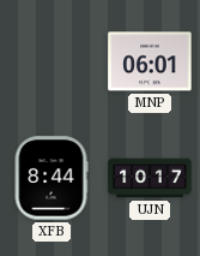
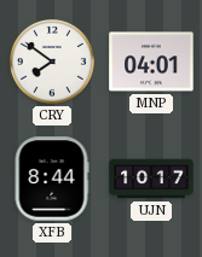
CRY: none -> 7:51
MNP: 06:01 -> 04:01
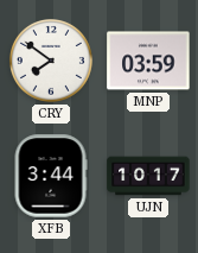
MNP: 04:01 -> 03:59
XFB: 8:44 -> 3:44
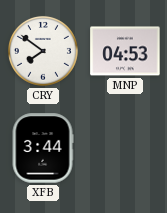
MNP: 03:59 -> 04:53
UJN: 10:17 -> none
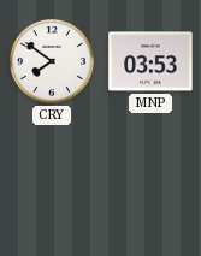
MNP: 04:53 -> 03:53
XFB: 3:44 -> none
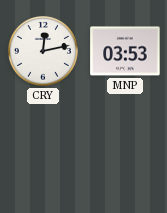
CRY: 7:51 -> 12:13
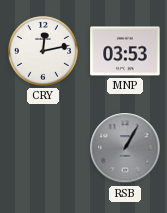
RSB: none -> 1:05
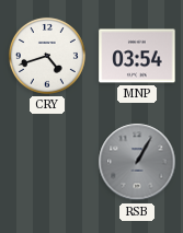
CRY: 12:13 -> 4:42
MNP: 03:53 -> 03:54
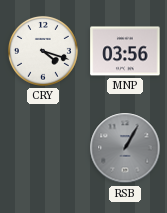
CRY: 4:42 -> 4:18
MNP: 03:54 -> 03:56
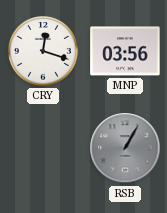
CRY: 4:18 -> 12:18
